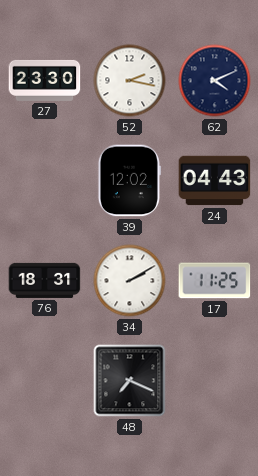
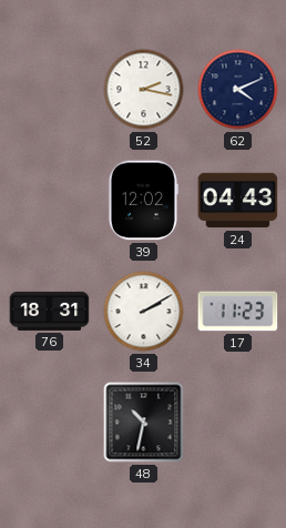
27: 23:30 -> none
17: 11:25 -> 11:23
48: 7:19 -> 10:32
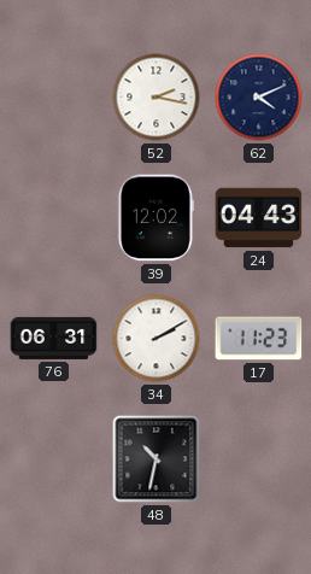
76: 18:31 -> 06:31
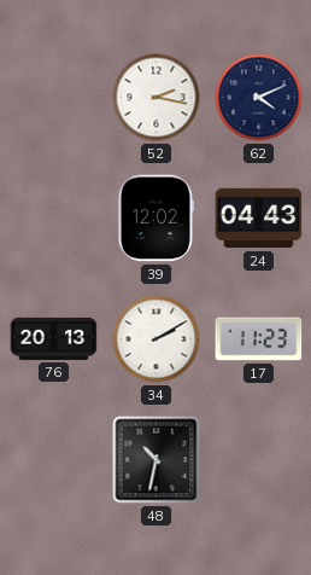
76: 06:31 -> 20:13
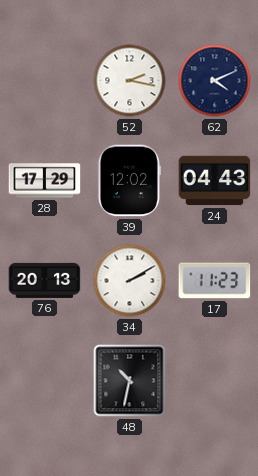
28: none -> 17:29
